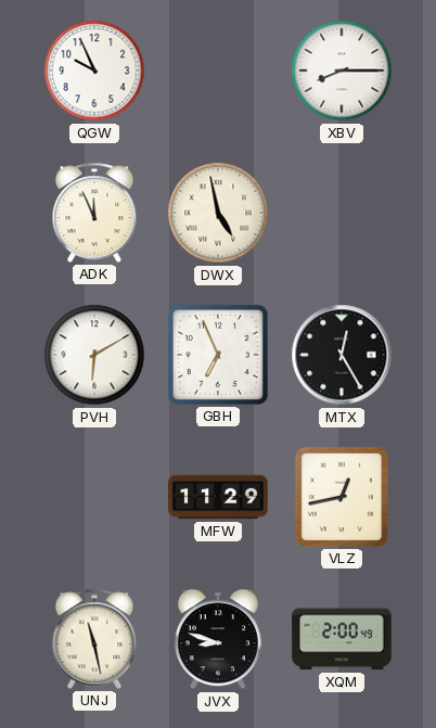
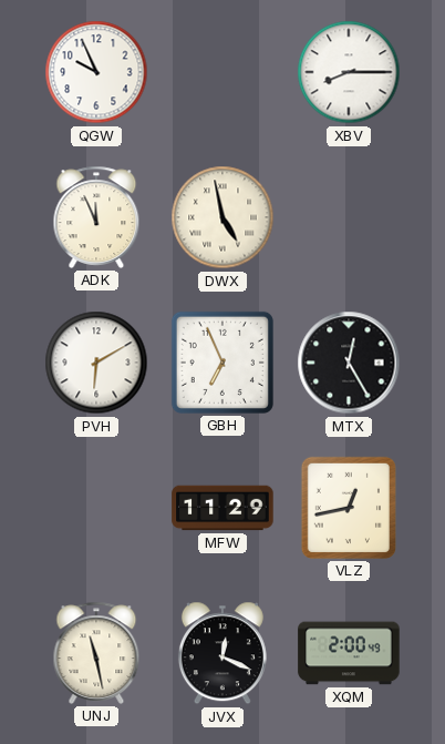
JVX: 8:48 -> 12:19
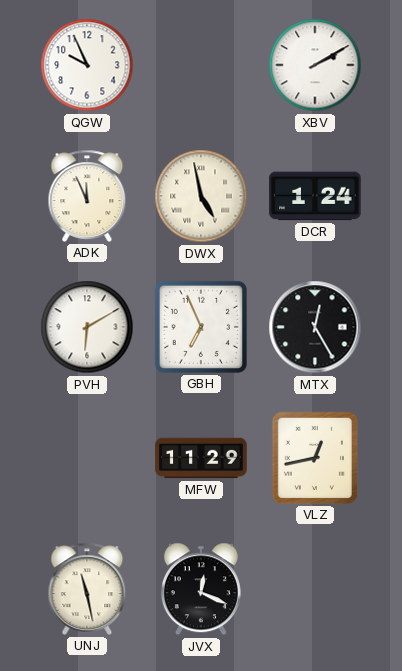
XBV: 8:15 -> 2:10
DCR: none -> 1:24
XQM: 2:00 -> none
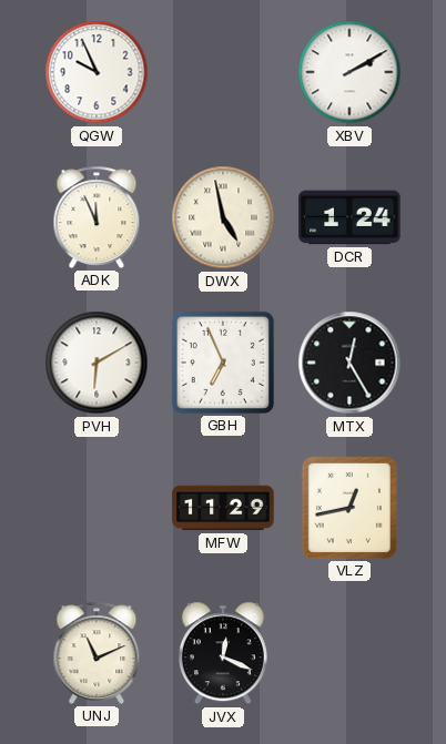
UNJ: 11:28 -> 11:11
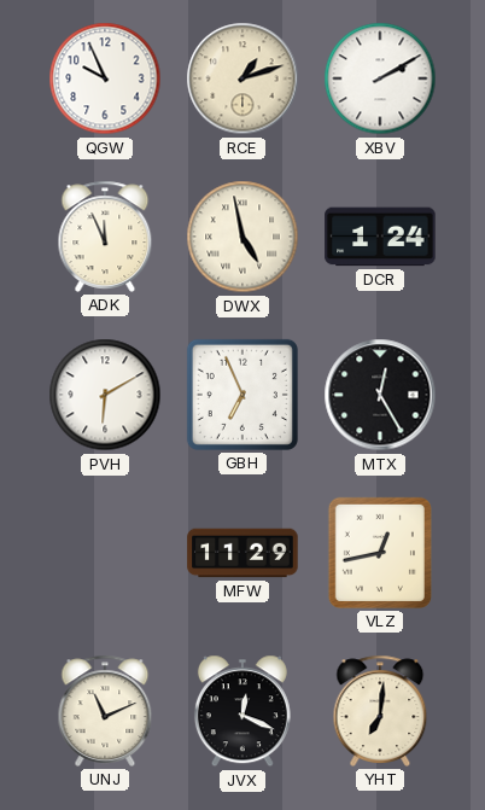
RCE: none -> 1:12
YHT: none -> 7:01
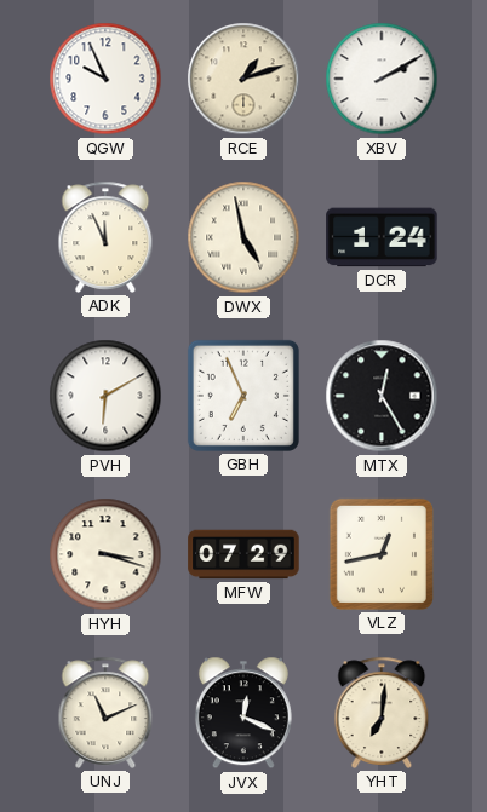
HYH: none -> 3:18
MFW: 11:29 -> 07:29
